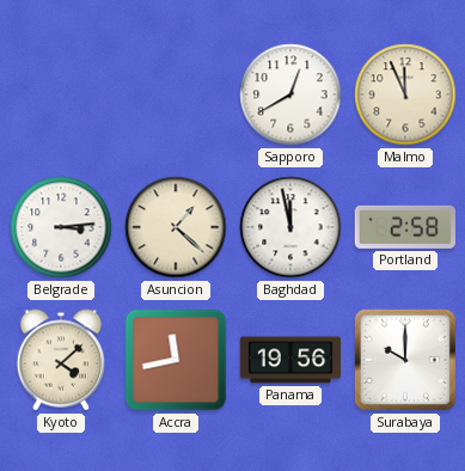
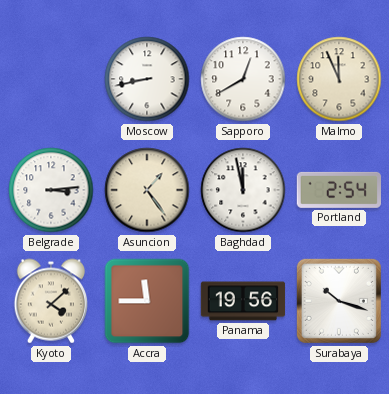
Moscow: none -> 8:43
Asuncion: 1:22 -> 1:24
Portland: 2:58 -> 2:54
Accra: 11:43 -> 11:45
Surabaya: 10:00 -> 10:18
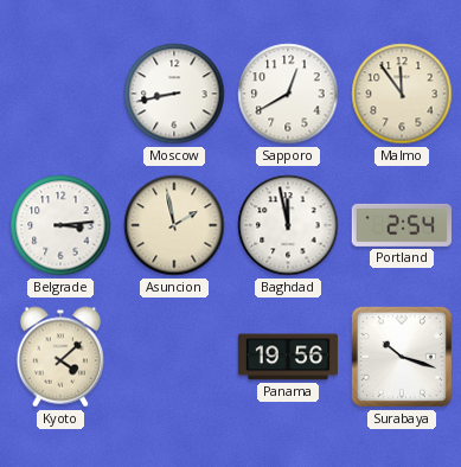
Malmo: 11:56 -> 11:54
Asuncion: 1:24 -> 1:58
Accra: 11:45 -> none
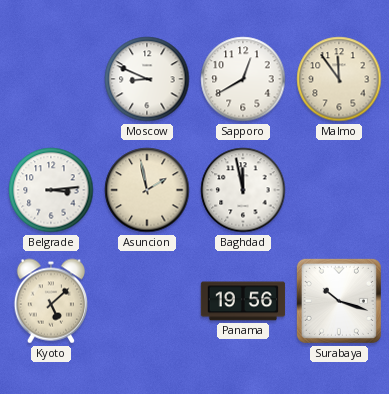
Moscow: 8:43 -> 8:49
Portland: 2:54 -> none
Kyoto: 4:08 -> 5:08
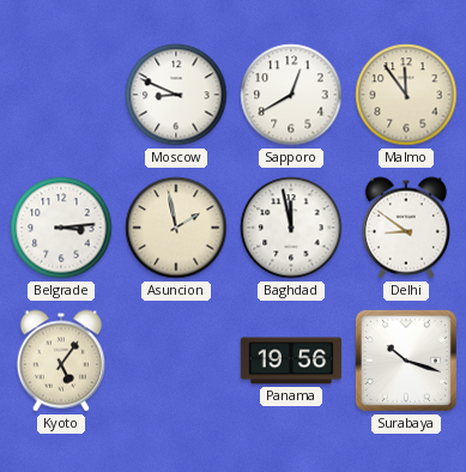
Delhi: none -> 8:51
Kyoto: 5:08 -> 5:06
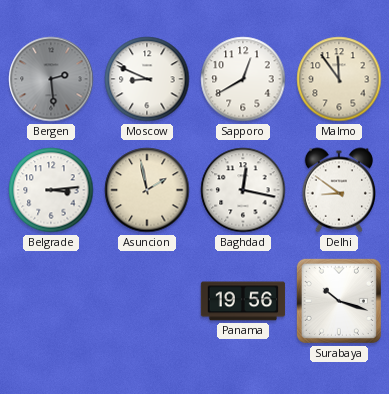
Bergen: none -> 2:29
Baghdad: 11:58 -> 12:17
Kyoto: 5:06 -> none
